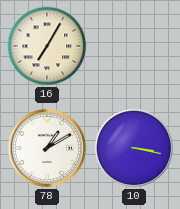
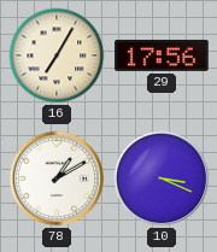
29: none -> 17:56
10: 3:17 -> 3:19
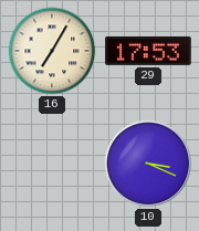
29: 17:56 -> 17:53
78: 1:10 -> none
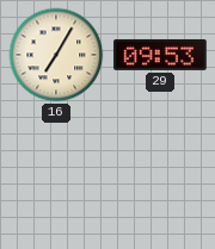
29: 17:53 -> 09:53
10: 3:19 -> none
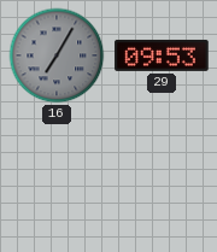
16 dial: cream -> grey
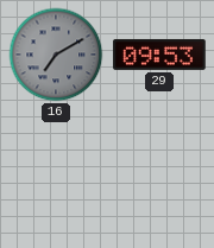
16: 7:05 -> 7:10
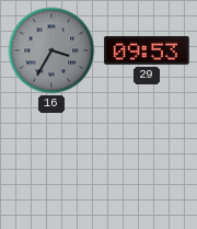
16: 7:10 -> 3:35
